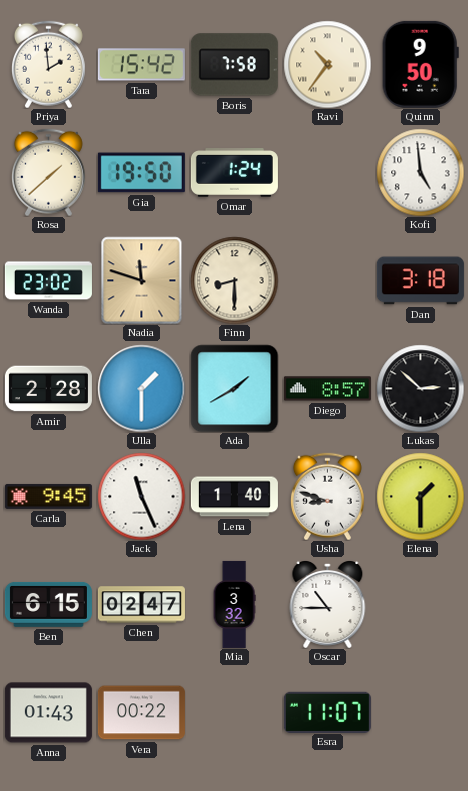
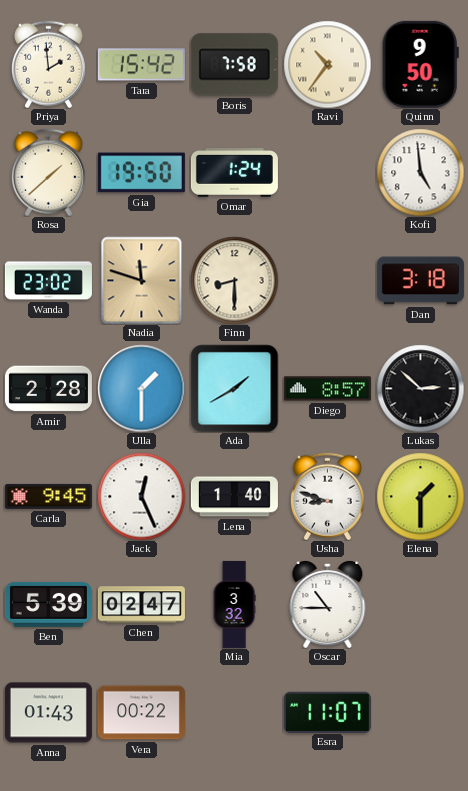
Jack: 11:26 -> 12:26
Ben: 6:15 -> 5:39
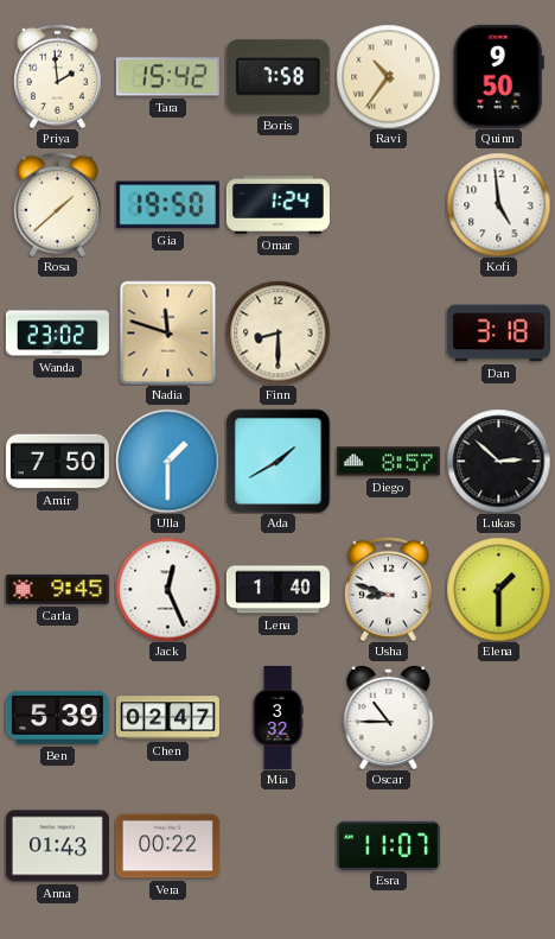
Amir: 2:28 -> 7:50
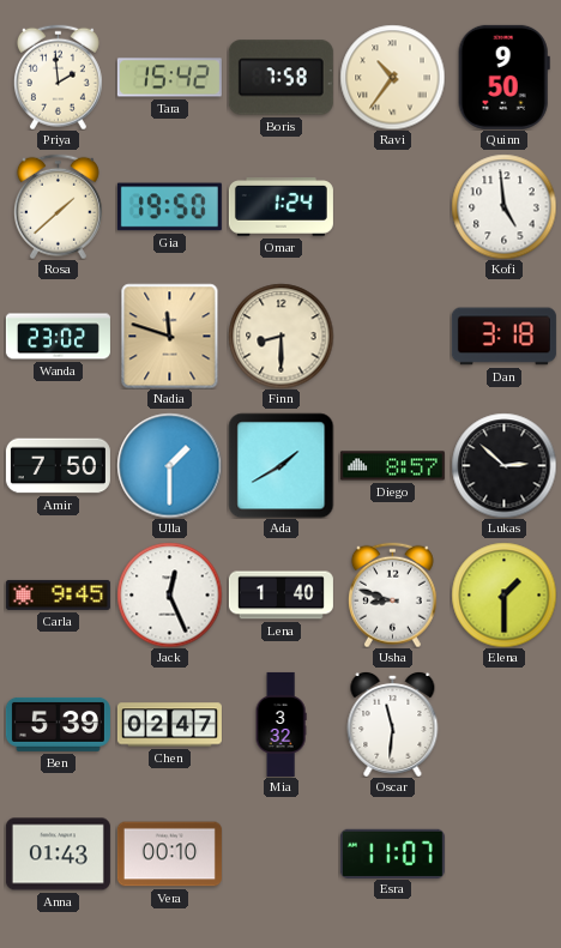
Oscar: 10:45 -> 11:31
Vera: 00:22 -> 00:10
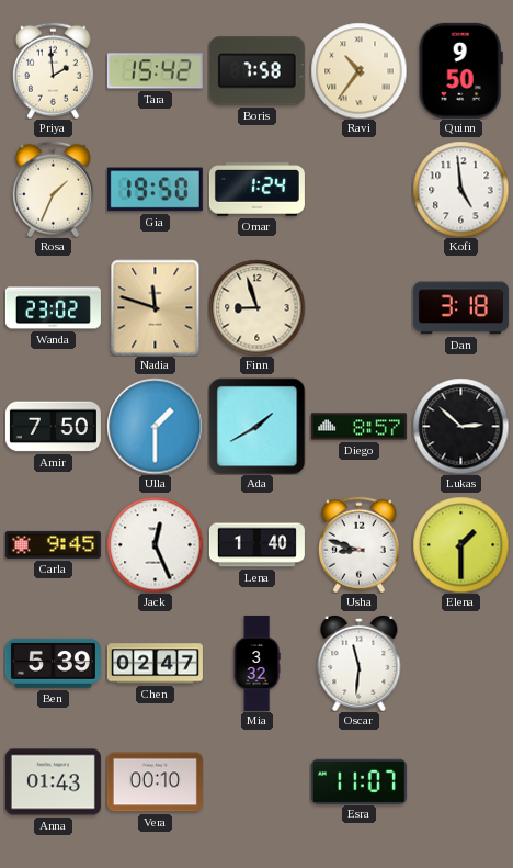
Rosa: 1:38 -> 1:34
Finn: 8:30 -> 8:57
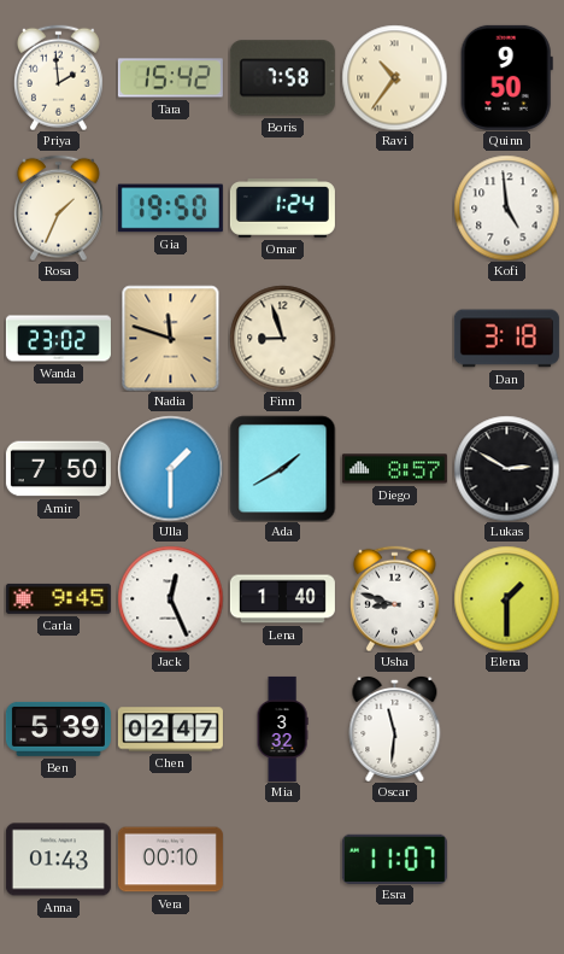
Lukas: 2:52 -> 2:50
